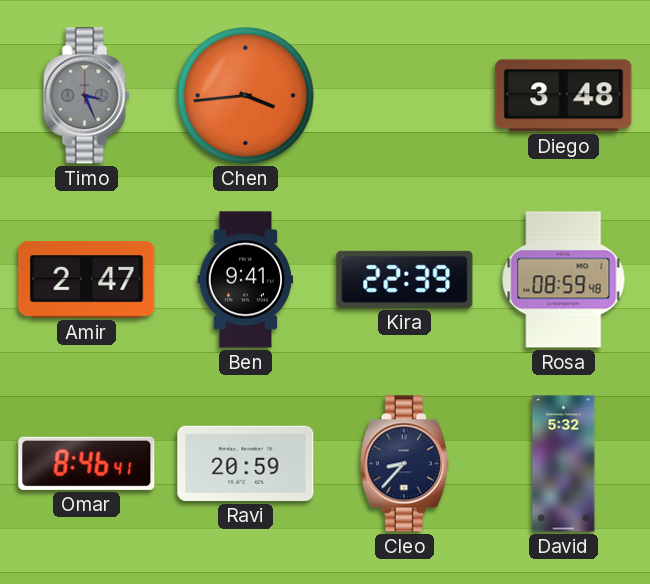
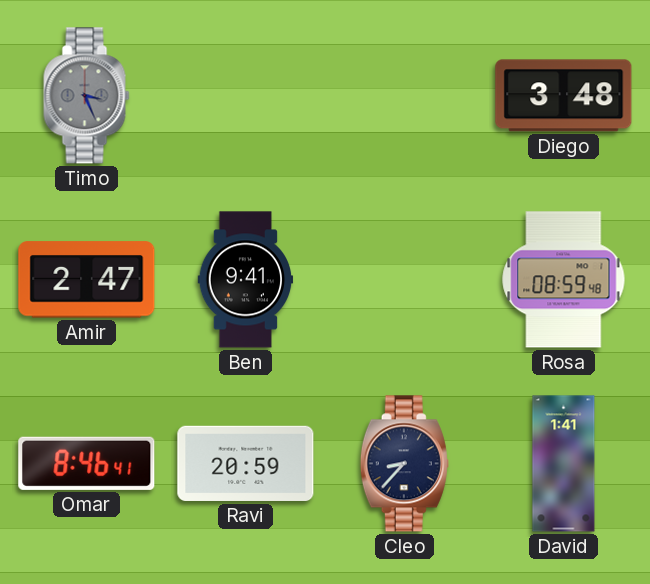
Chen: 3:44 -> none
Kira: 22:39 -> none
David: 5:32 -> 1:41
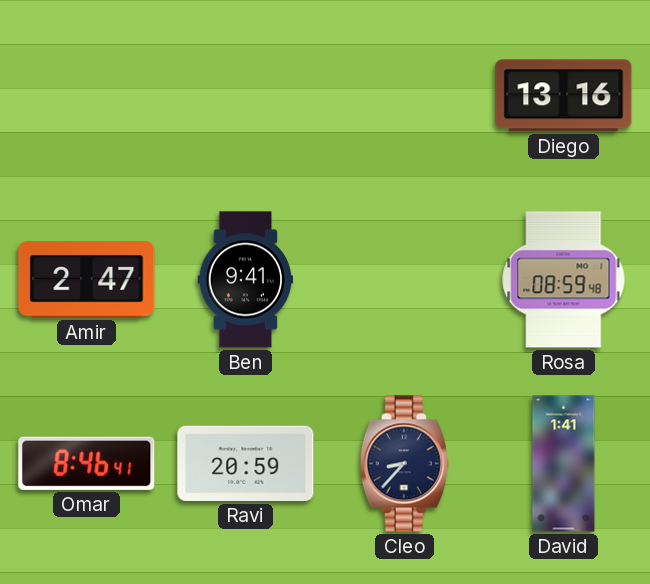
Timo: 3:26 -> none
Diego: 3:48 -> 13:16
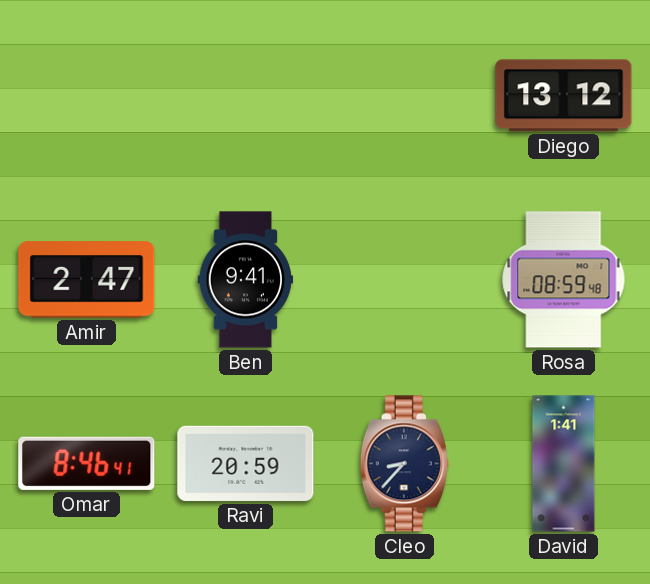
Diego: 13:16 -> 13:12
